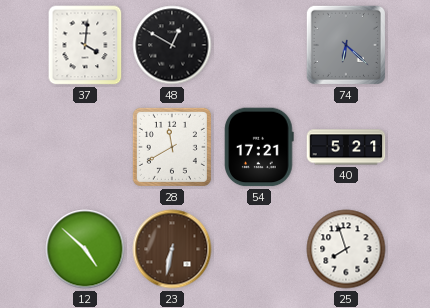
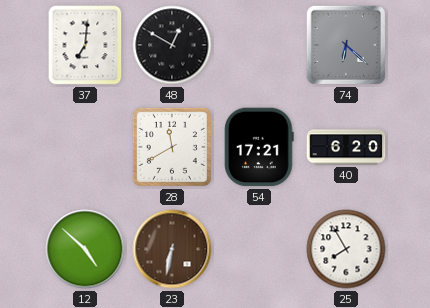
37: 4:01 -> 7:01
40: 5:21 -> 6:20
25: 7:57 -> 7:55
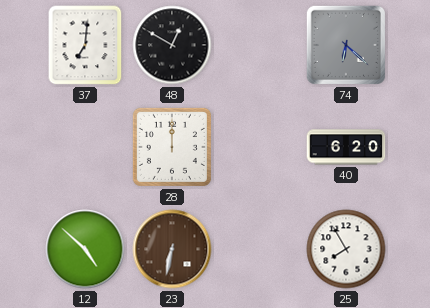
28: 11:40 -> 12:00
54: 17:21 -> none
